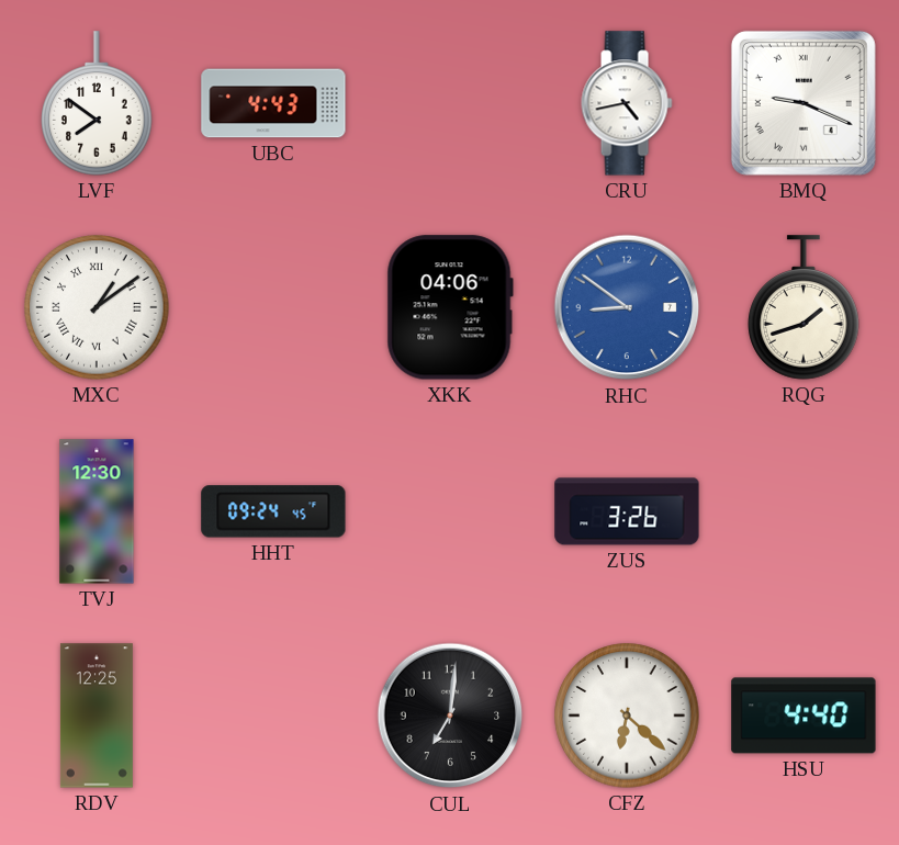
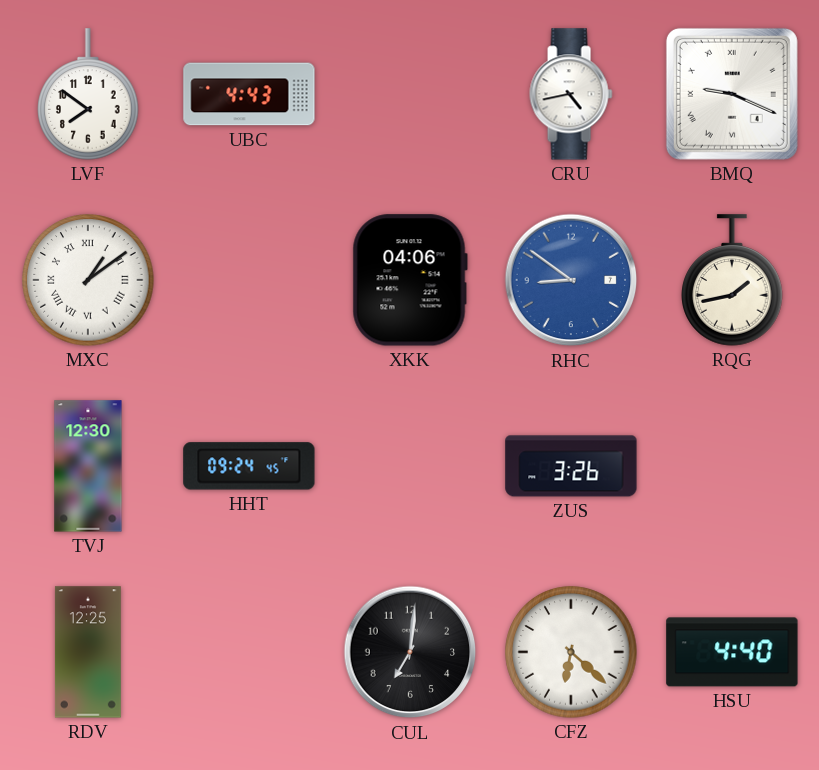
RQG: 1:42 -> 1:43
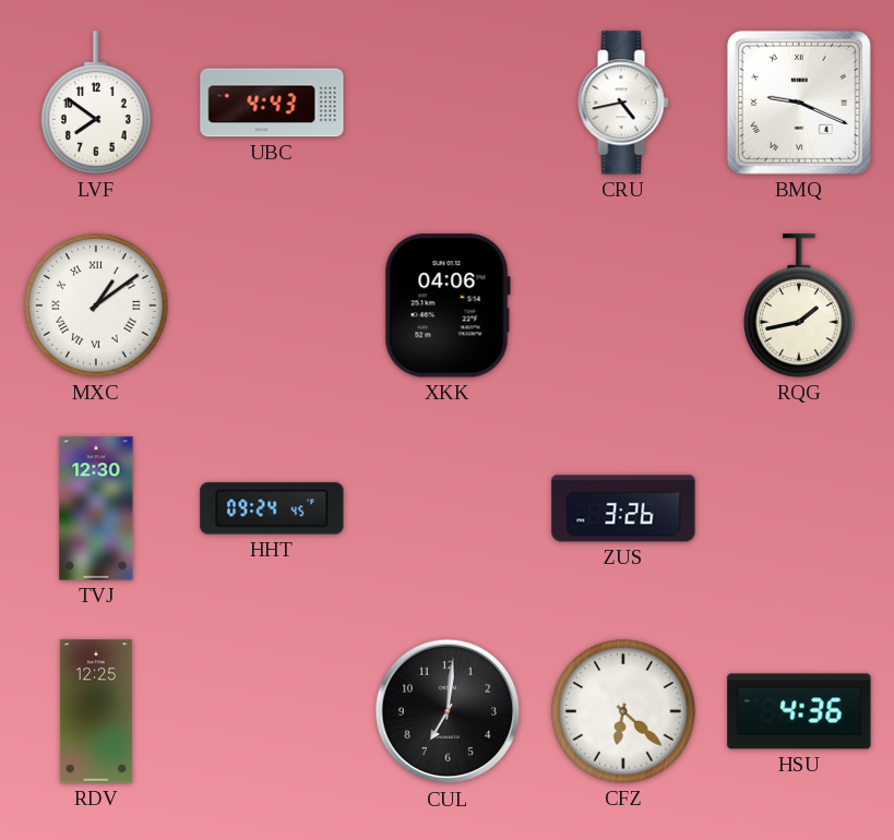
RHC: 8:51 -> none
HSU: 4:40 -> 4:36
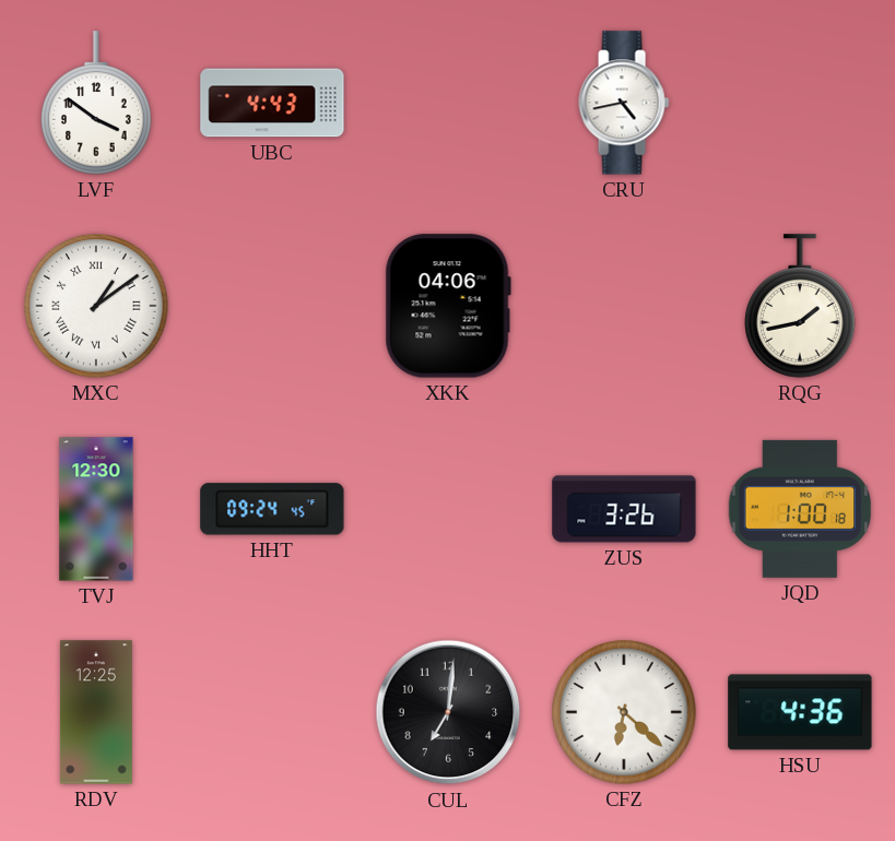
LVF: 7:51 -> 3:51
BMQ: 9:19 -> none
JQD: none -> 1:00
